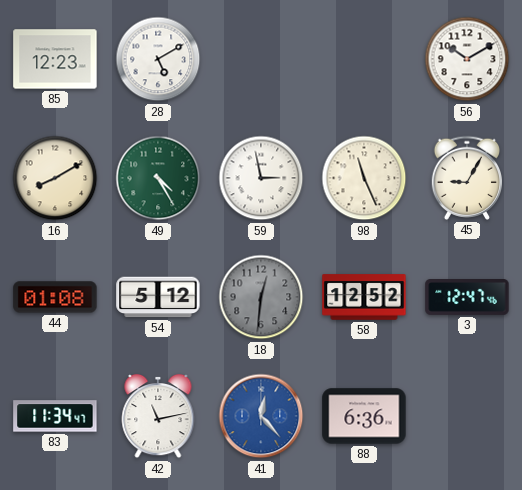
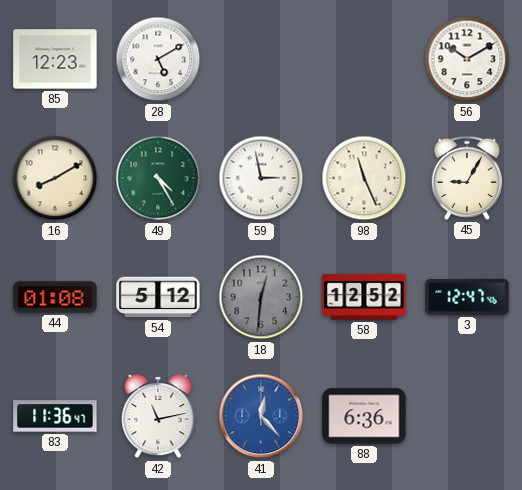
83: 11:34 -> 11:36
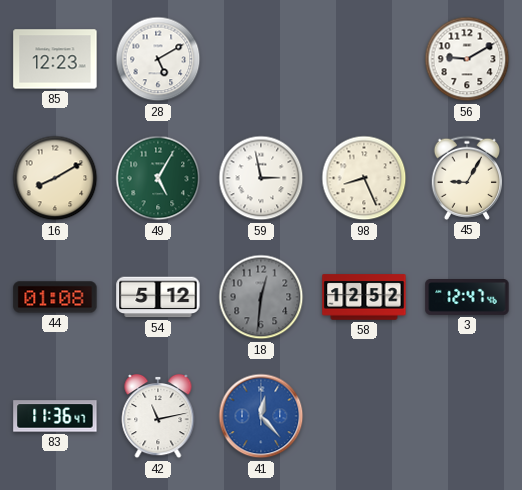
56: 10:10 -> 9:10
49: 4:25 -> 5:05
98: 11:26 -> 8:26
88: 6:36 -> none
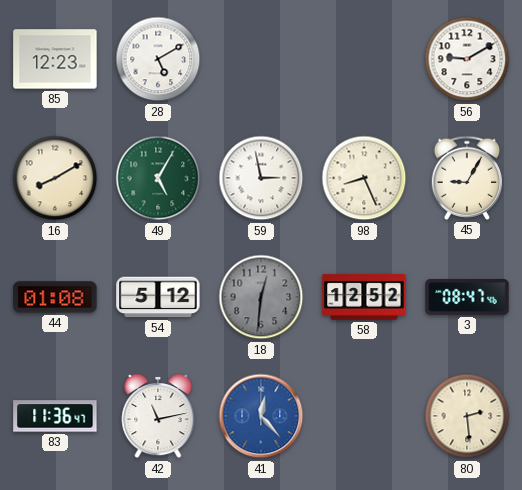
3: 12:47 -> 08:47
80: none -> 2:29
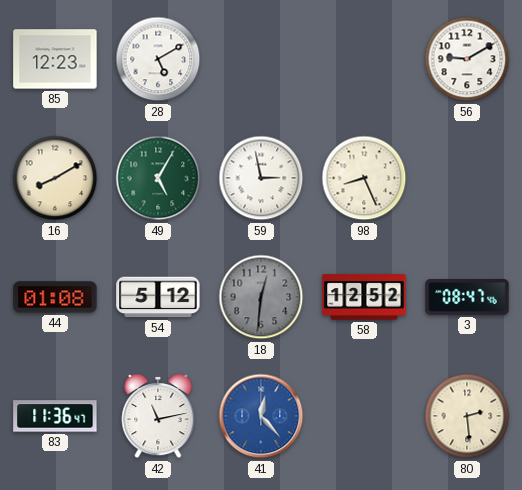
45: 9:05 -> none
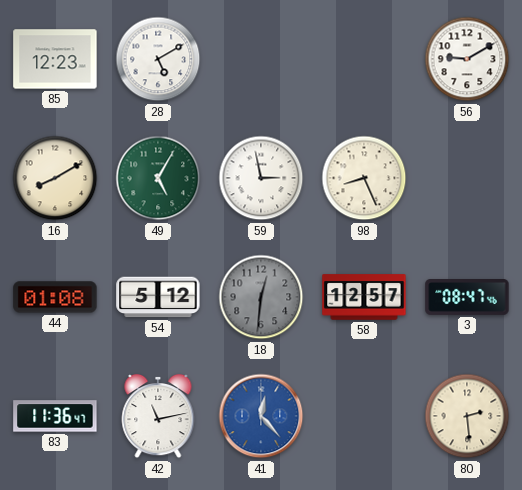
58: 12:52 -> 12:57
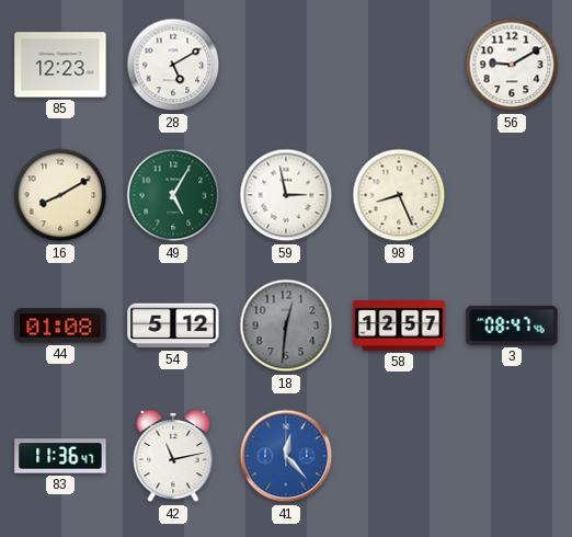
80: 2:29 -> none
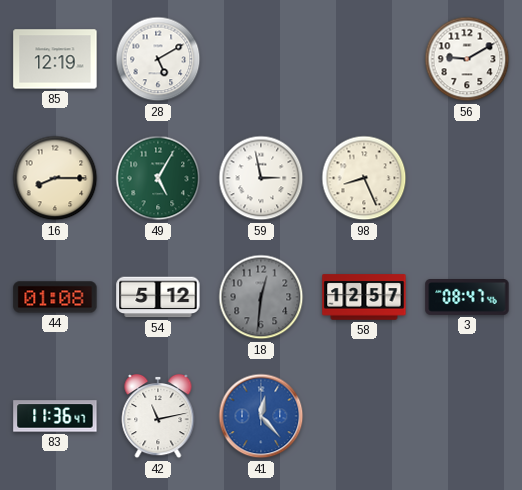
85: 12:23 -> 12:19
16: 8:10 -> 8:15
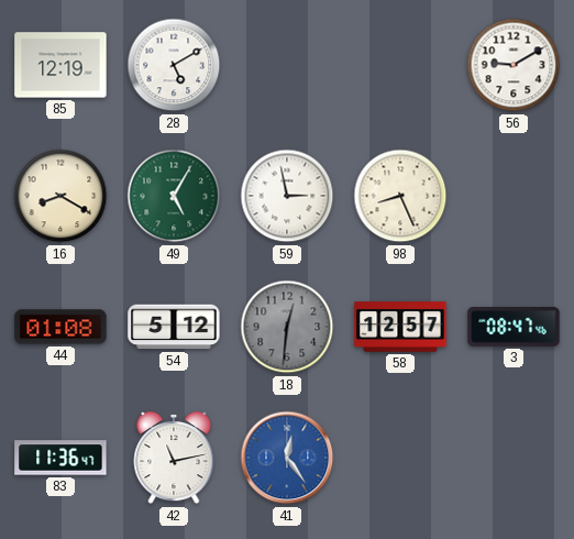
16: 8:15 -> 8:20
41: 12:23 -> 12:24
